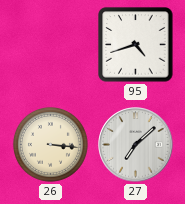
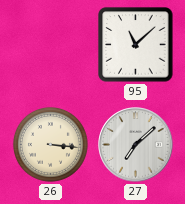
95: 4:42 -> 11:08
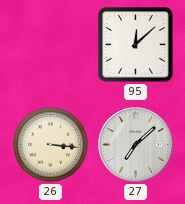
95: 11:08 -> 12:08
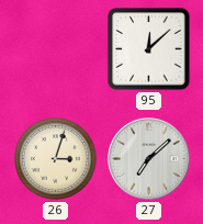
26: 3:16 -> 3:03
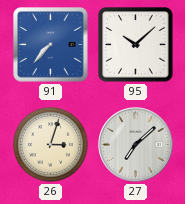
91: none -> 7:37
95: 12:08 -> 10:08
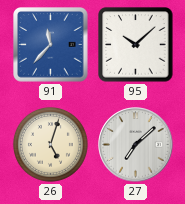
91: 7:37 -> 11:37
26: 3:03 -> 5:03
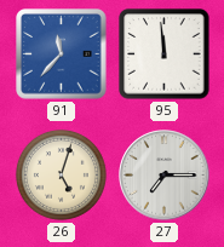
95: 10:08 -> 11:59
27: 7:08 -> 7:15
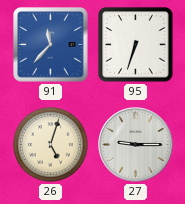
95: 11:59 -> 6:33
27: 7:15 -> 9:15
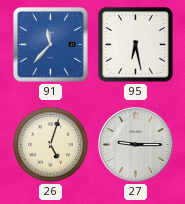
95: 6:33 -> 6:28
